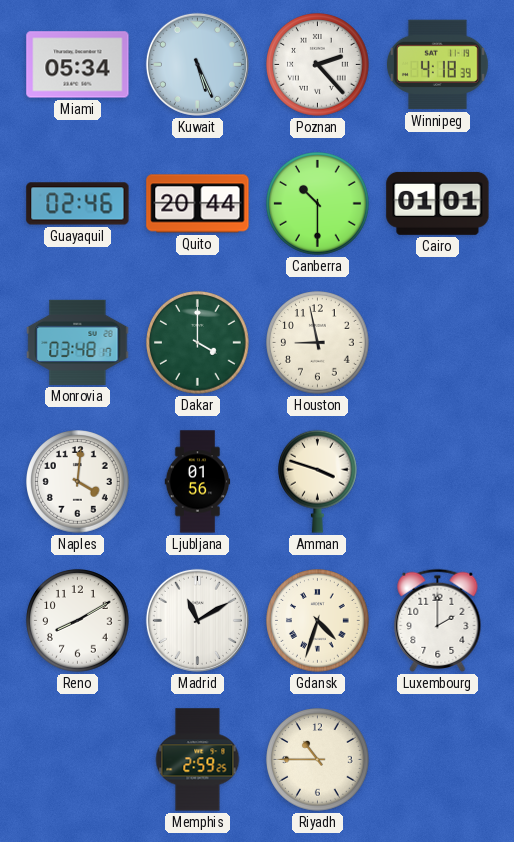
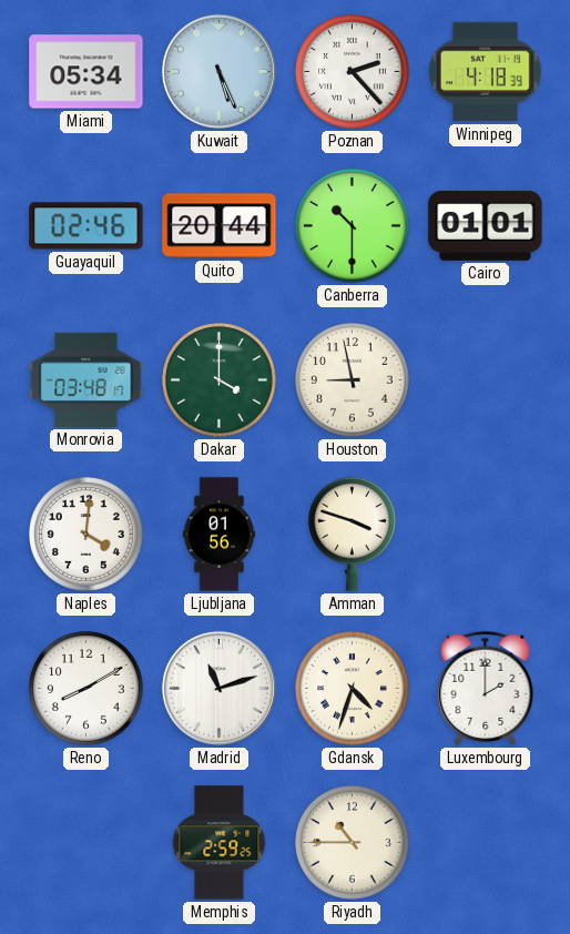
Madrid: 11:10 -> 11:12
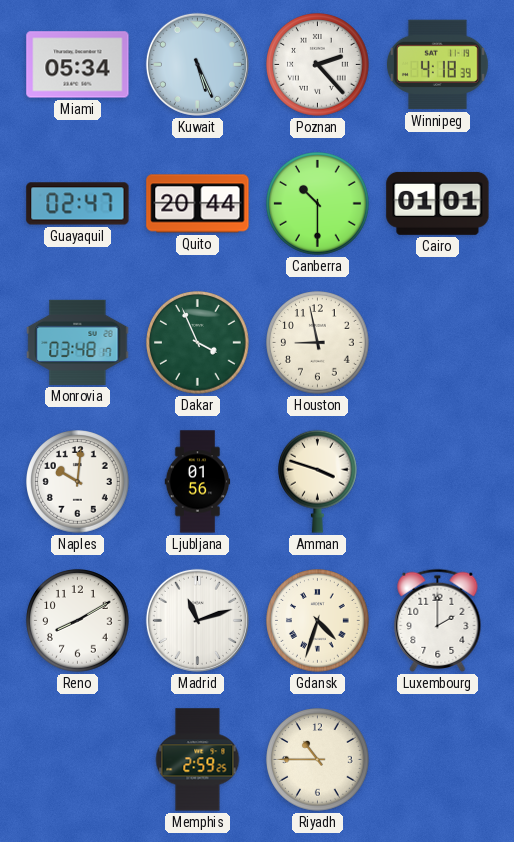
Guayaquil: 02:46 -> 02:47
Dakar: 4:00 -> 3:56
Naples: 4:01 -> 10:01
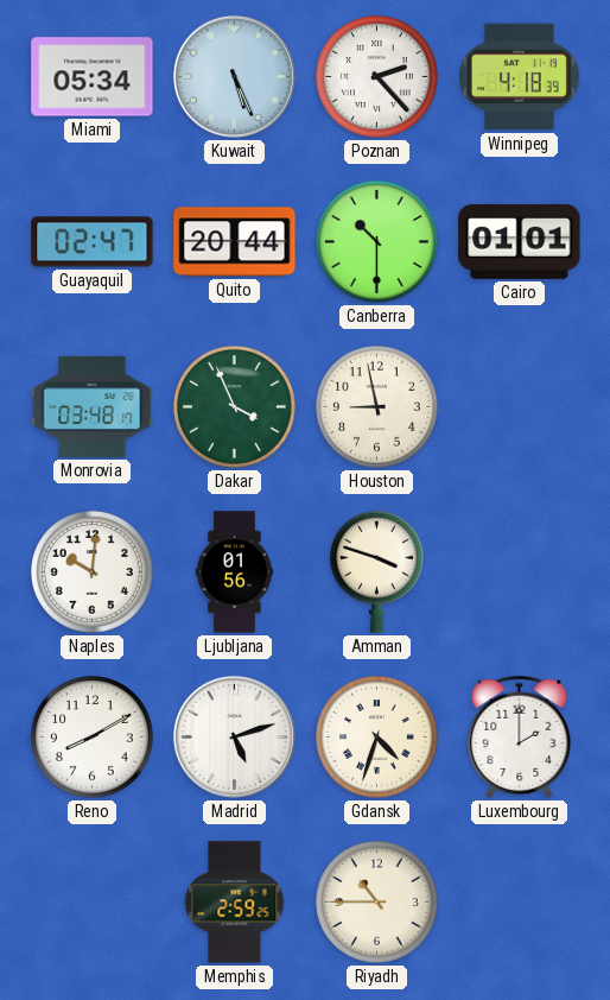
Madrid: 11:12 -> 5:12
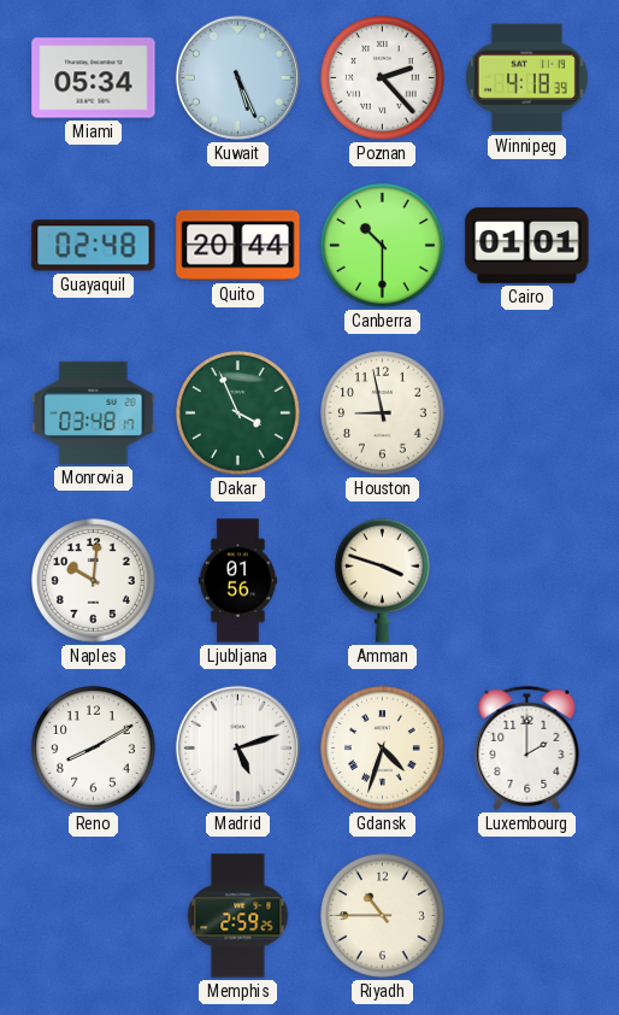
Guayaquil: 02:47 -> 02:48
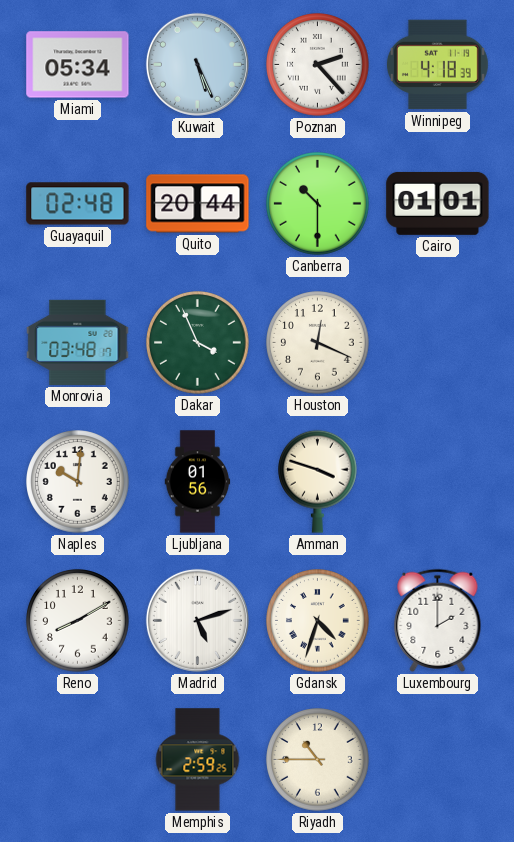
Houston: 8:58 -> 12:19
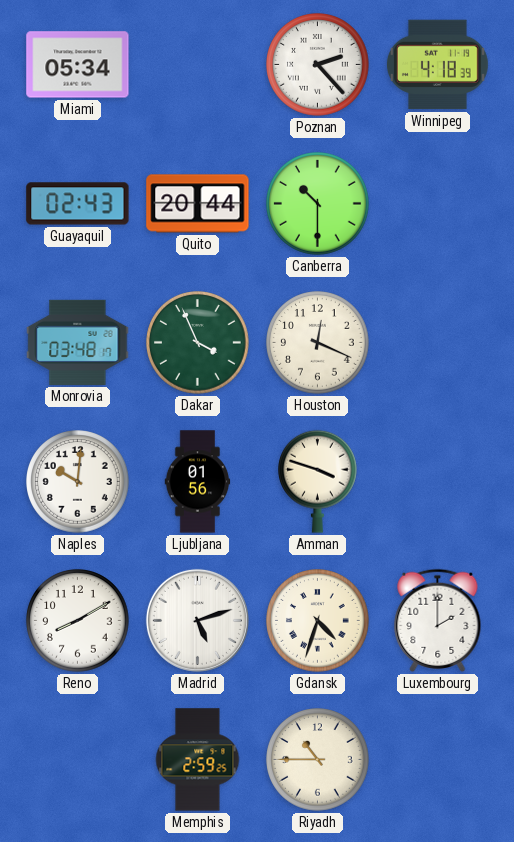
Kuwait: 5:26 -> none
Guayaquil: 02:48 -> 02:43
Cairo: 01:01 -> none
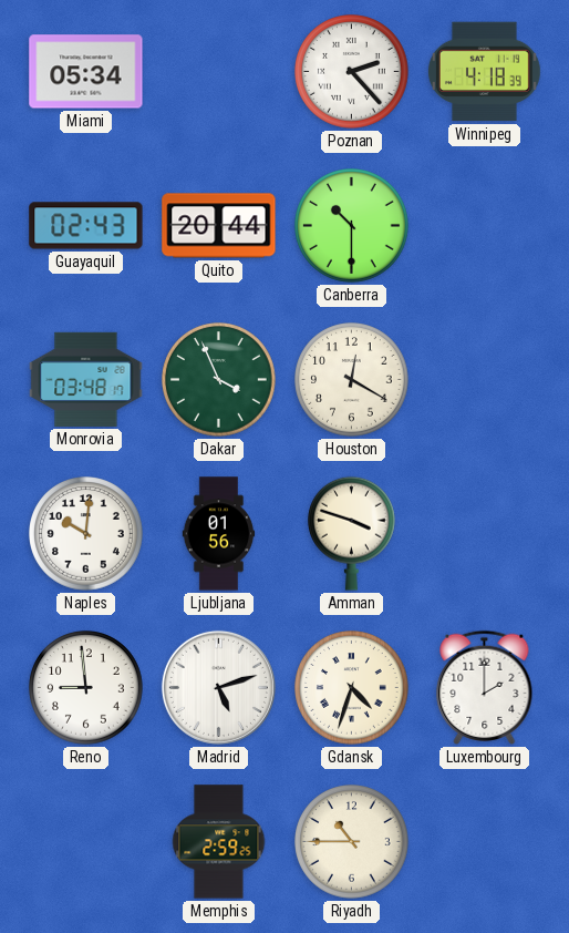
Houston: 12:19 -> 12:20
Reno: 8:10 -> 8:59
